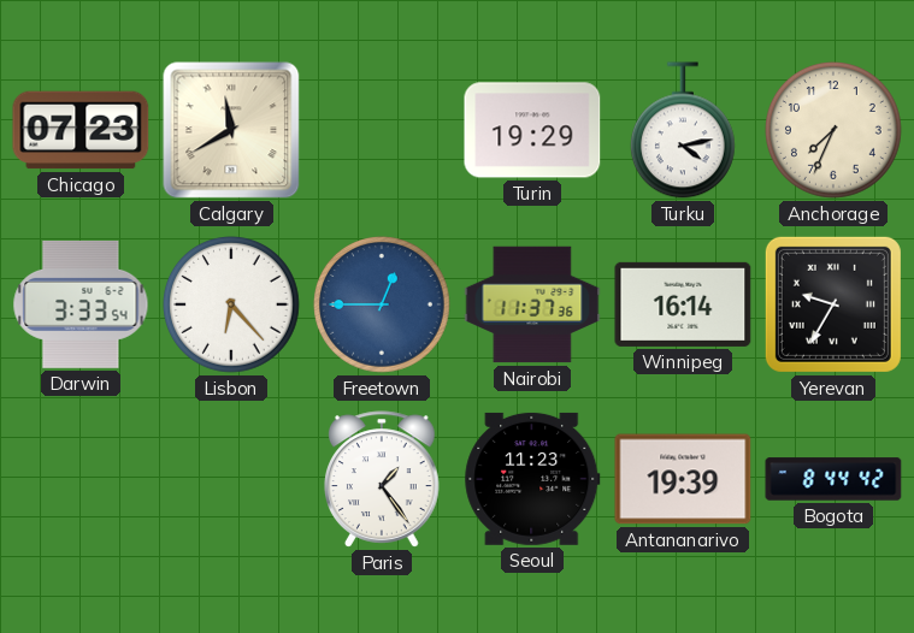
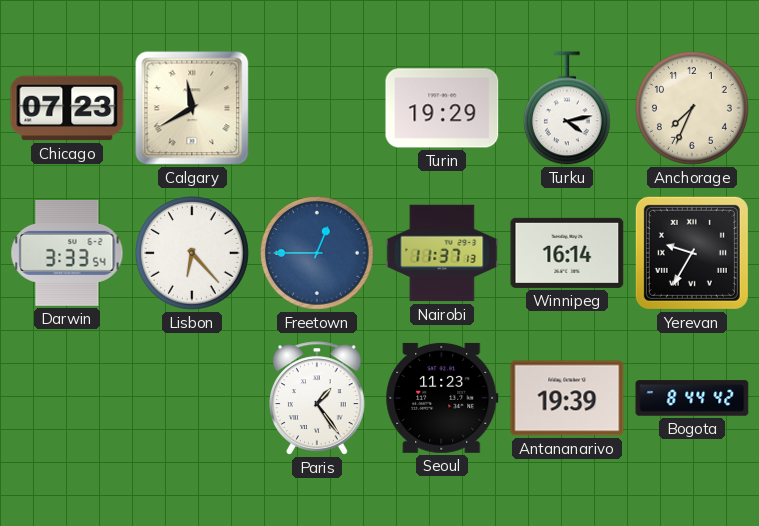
Nairobi: 11:37:36 -> 11:37:13
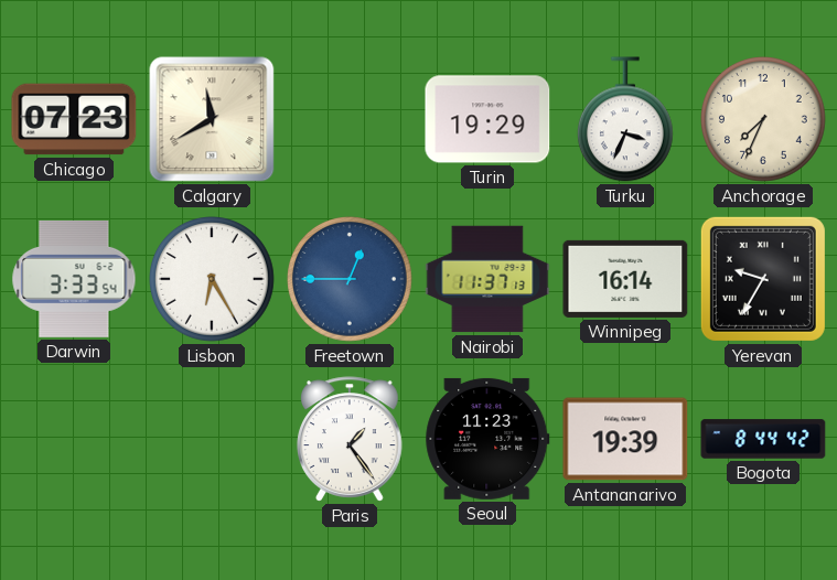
Turku: 4:13 -> 3:34
Lisbon: 6:23 -> 6:25
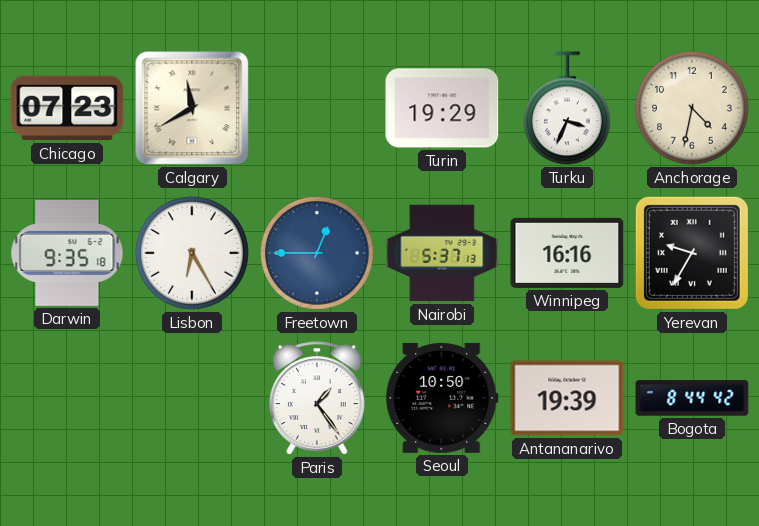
Anchorage: 7:34 -> 4:32
Darwin: 3:33 -> 9:35
Nairobi: 11:37 -> 5:37
Winnipeg: 16:14 -> 16:16
Seoul: 11:23 -> 10:50
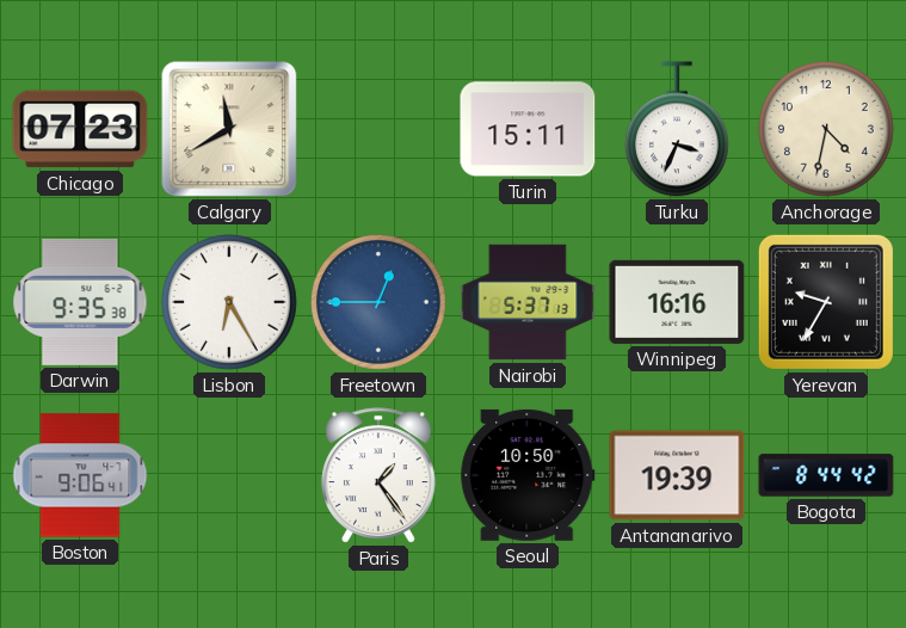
Turin: 19:29 -> 15:11
Darwin: 9:35:18 -> 9:35:38
Boston: none -> 9:06
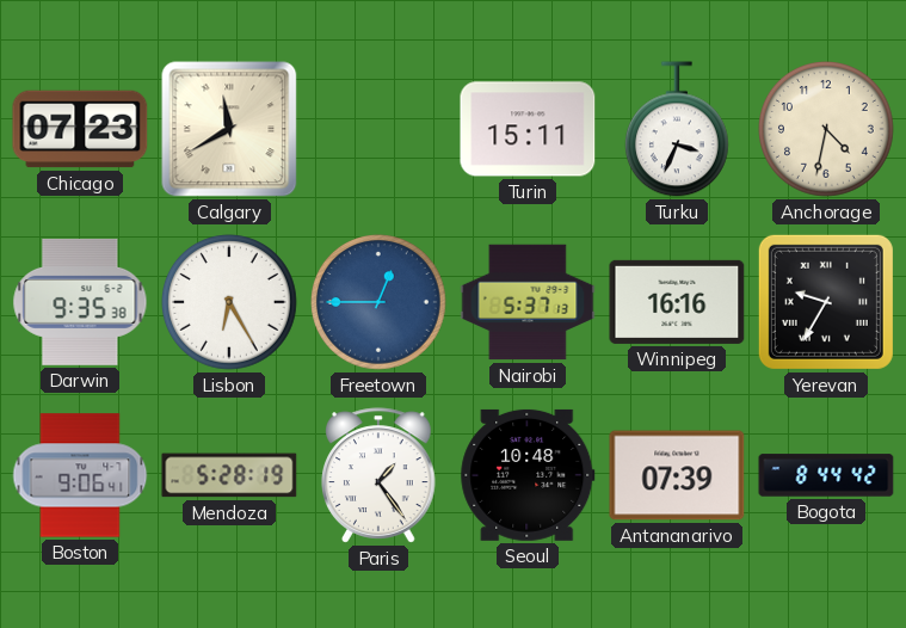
Mendoza: none -> 5:28
Seoul: 10:50 -> 10:48
Antananarivo: 19:39 -> 07:39
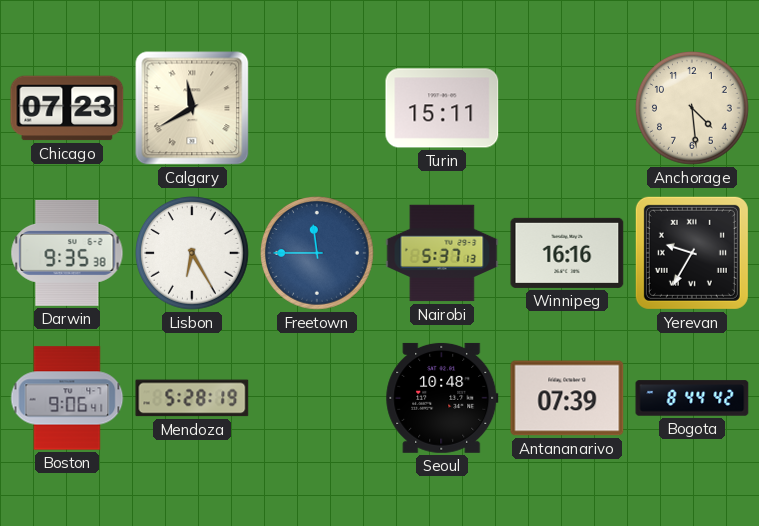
Turku: 3:34 -> none
Anchorage: 4:32 -> 4:29
Freetown: 12:45 -> 11:45
Paris: 1:24 -> none
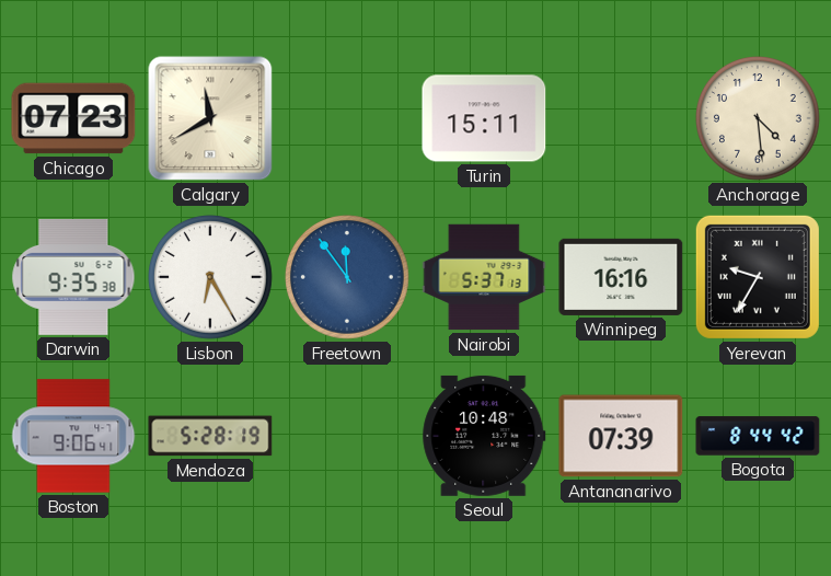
Freetown: 11:45 -> 11:54
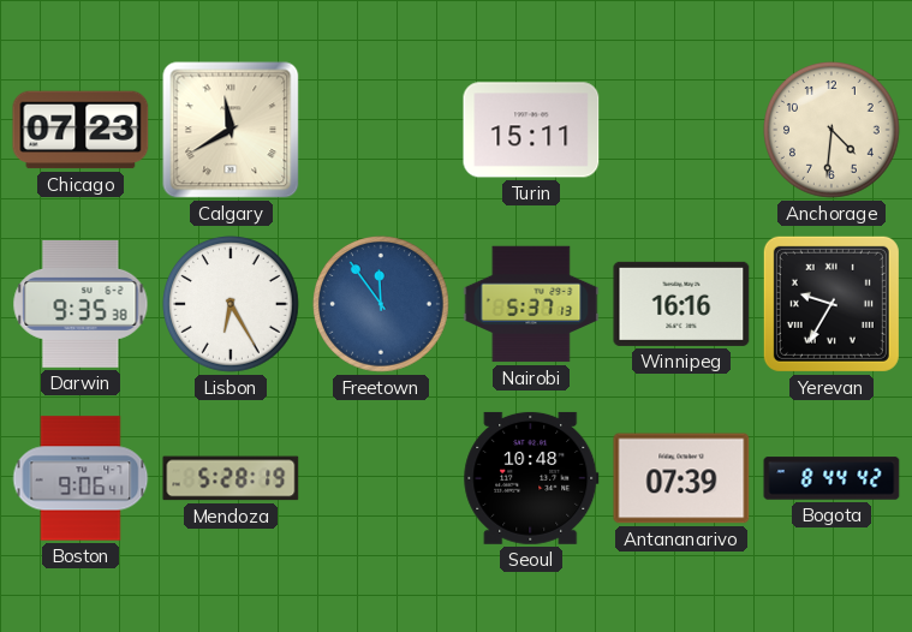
Anchorage: 4:29 -> 4:31
